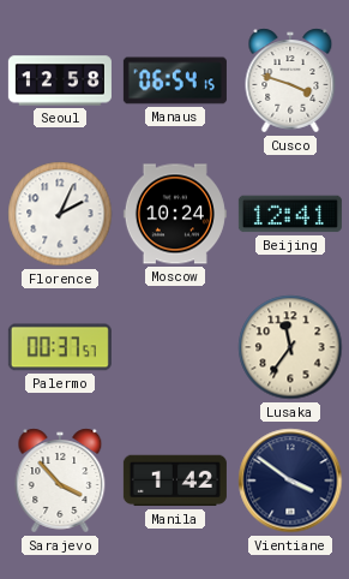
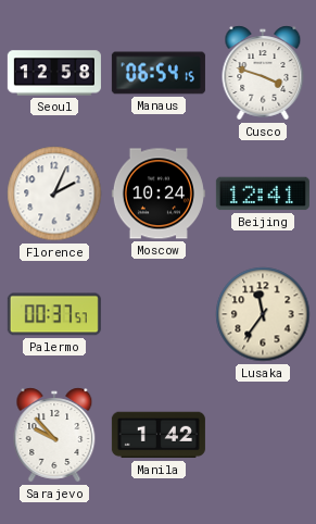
Sarajevo: 3:53 -> 9:53
Vientiane: 3:51 -> none
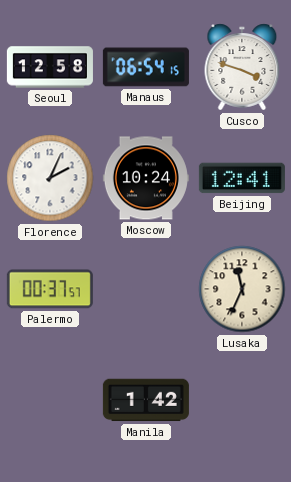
Lusaka: 11:36 -> 11:34
Sarajevo: 9:53 -> none
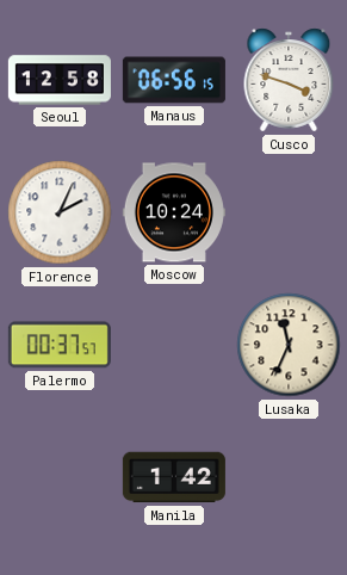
Manaus: 06:54 -> 06:56
Beijing: 12:41 -> none
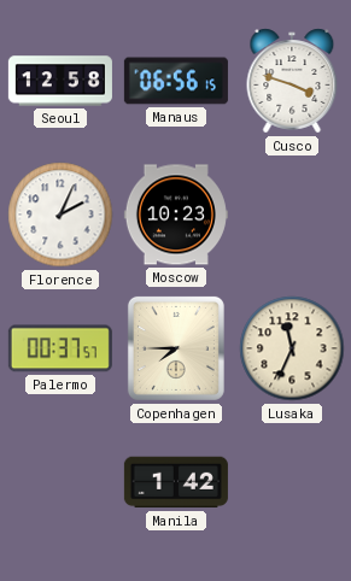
Moscow: 10:24 -> 10:23
Copenhagen: none -> 7:45
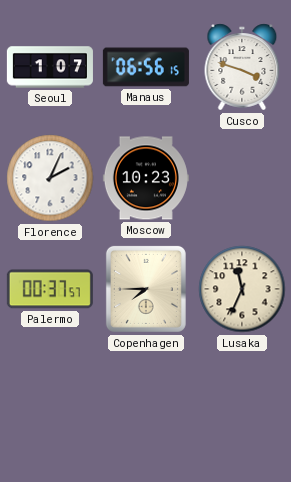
Seoul: 12:58 -> 1:07
Manila: 1:42 -> none
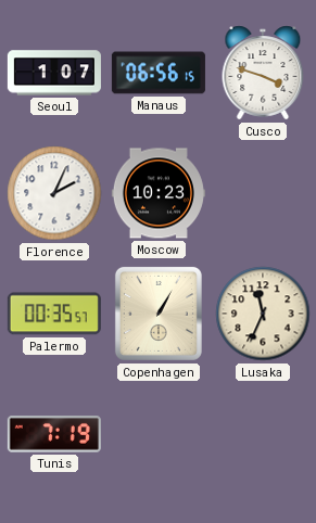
Palermo: 00:37 -> 00:35
Copenhagen: 7:45 -> 1:05
Tunis: none -> 7:19
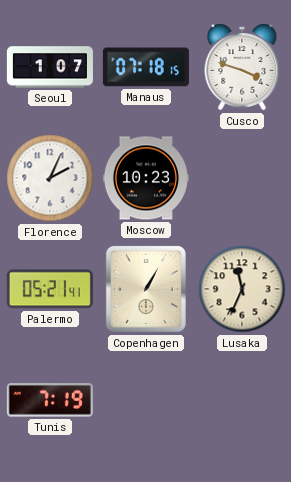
Manaus: 06:56 -> 07:18
Palermo: 00:35 -> 05:21
